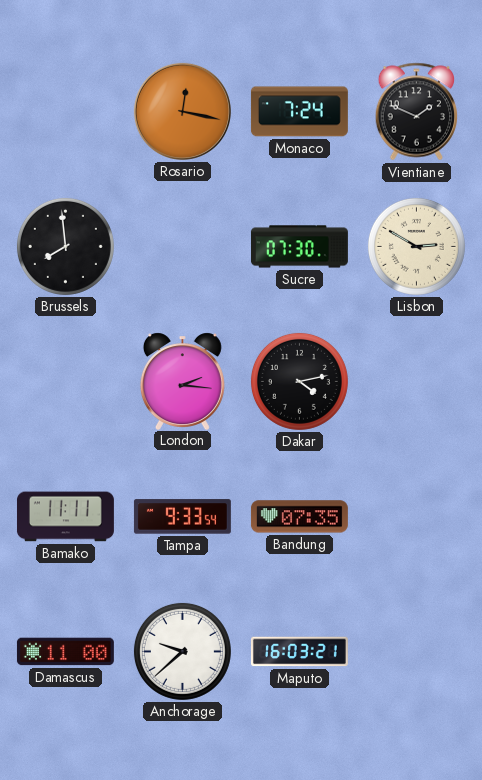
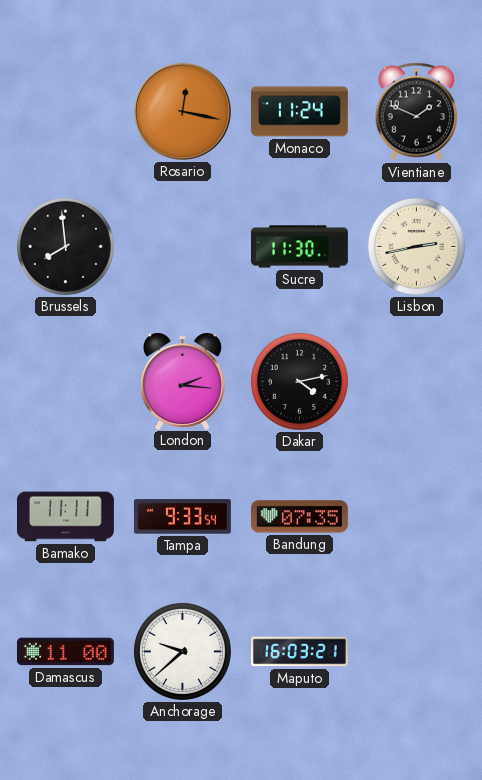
Monaco: 7:24 -> 11:24
Sucre: 07:30 -> 11:30
Lisbon: 2:50 -> 2:43
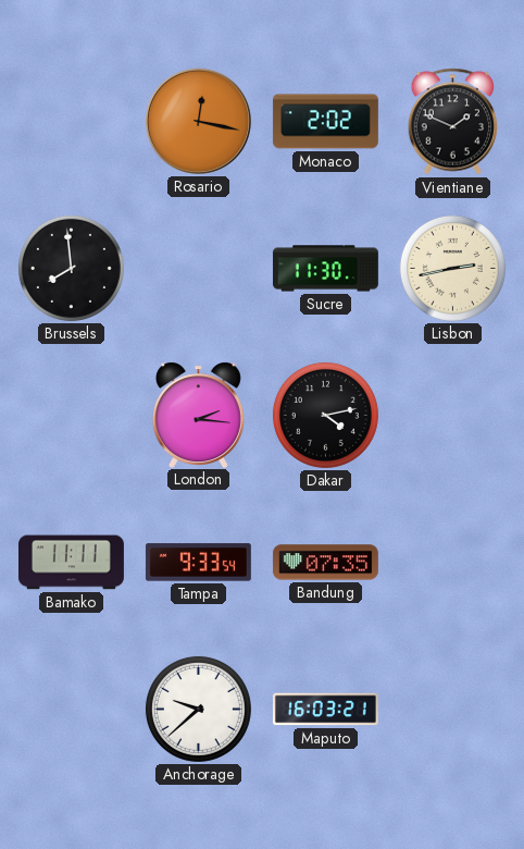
Monaco: 11:24 -> 2:02
Damascus: 11:00 -> none
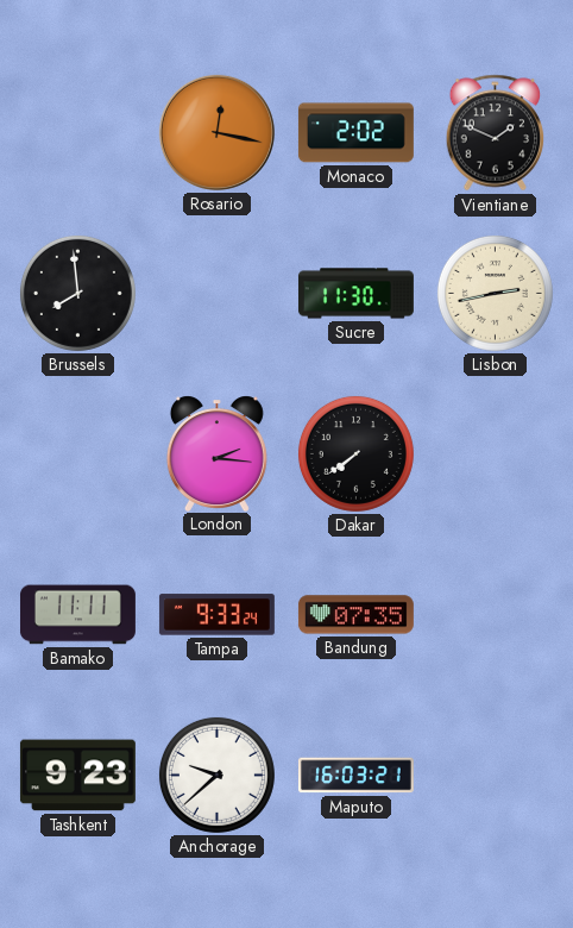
Dakar: 4:13 -> 7:39
Tampa: 9:33:54 -> 9:33:24
Tashkent: none -> 9:23
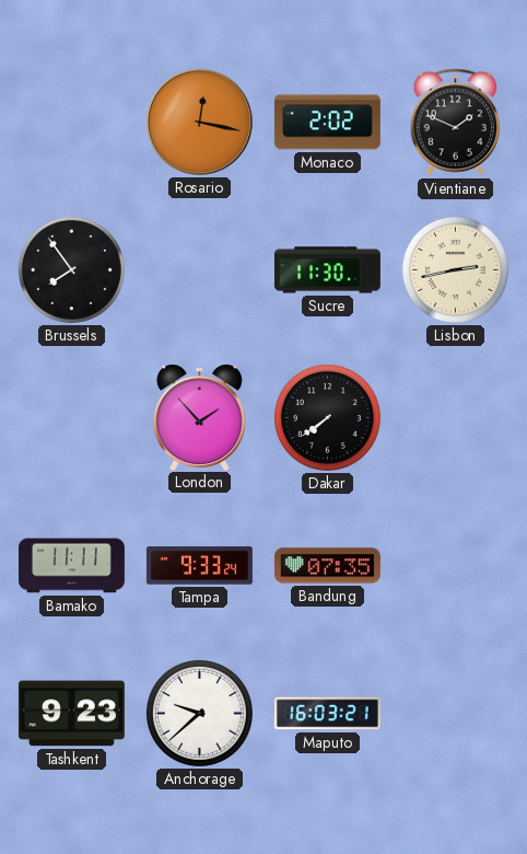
Brussels: 7:59 -> 7:54
London: 2:16 -> 1:53
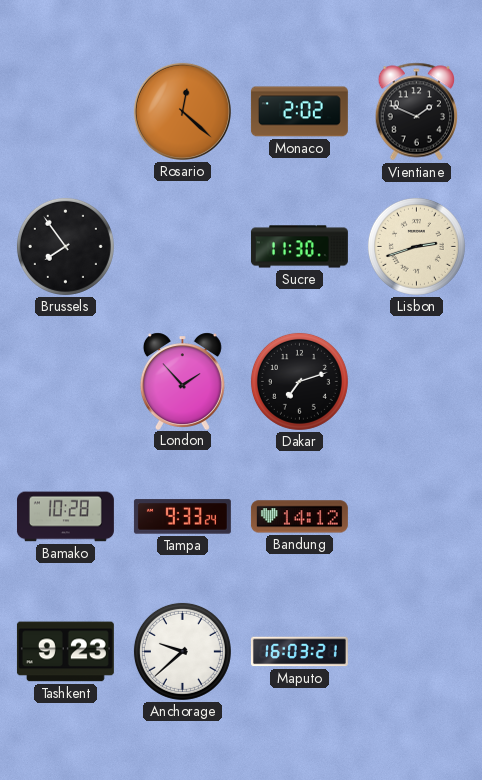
Rosario: 12:17 -> 12:22
Lisbon: 2:43 -> 2:42
Dakar: 7:39 -> 7:12
Bamako: 11:11 -> 10:28
Bandung: 07:35 -> 14:12
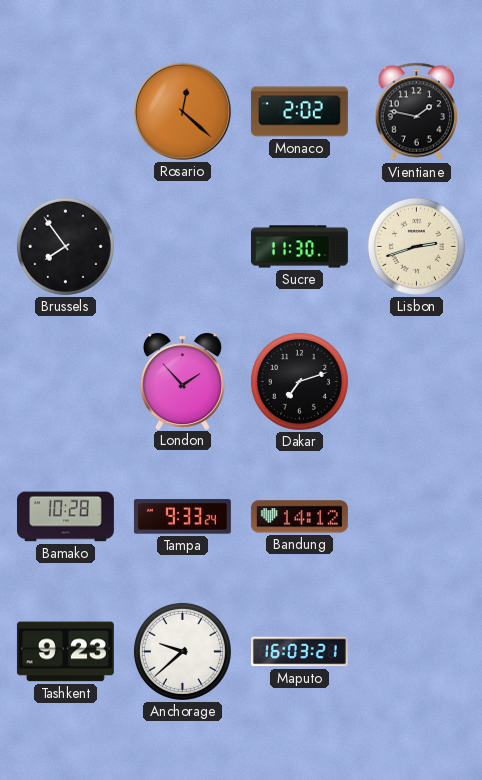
Vientiane: 1:49 -> 1:47
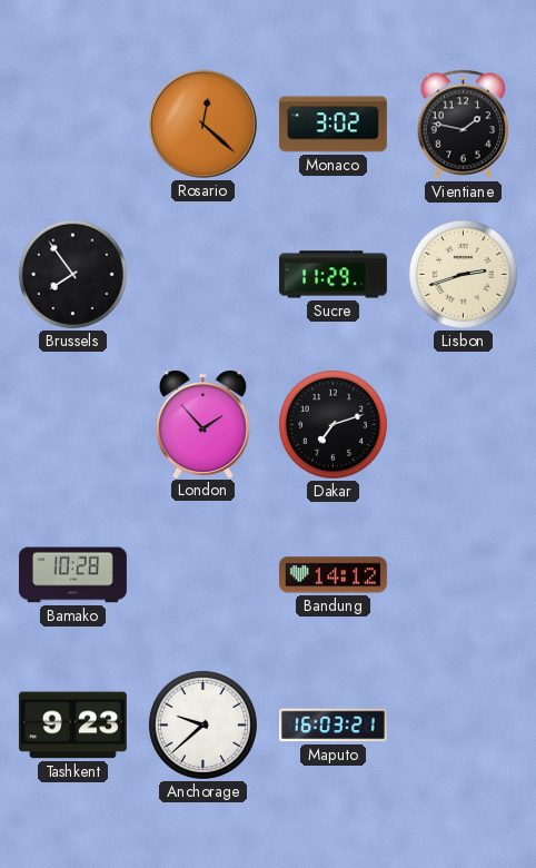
Monaco: 2:02 -> 3:02
Sucre: 11:30 -> 11:29
Tampa: 9:33 -> none
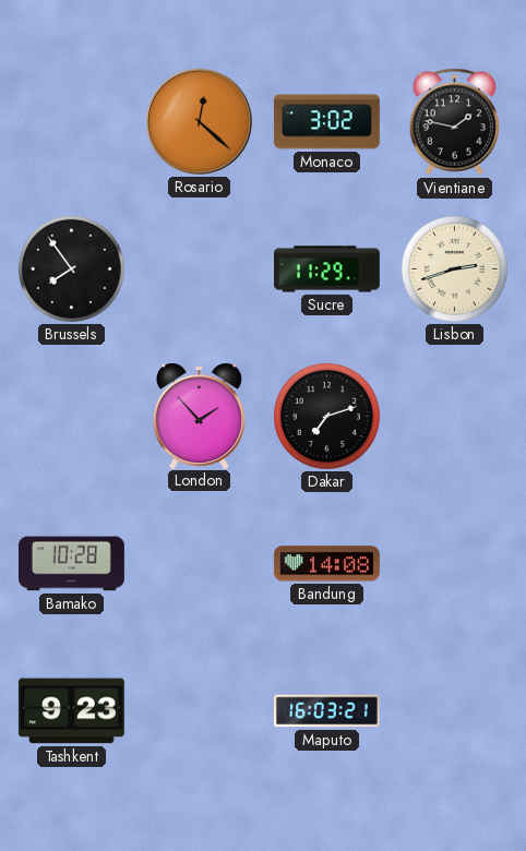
Bandung: 14:12 -> 14:08
Anchorage: 9:38 -> none
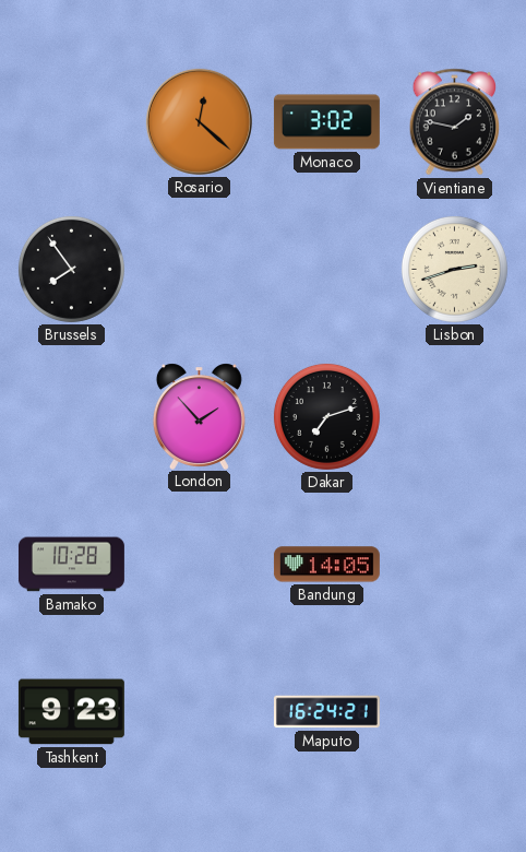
Sucre: 11:29 -> none
Bandung: 14:08 -> 14:05
Maputo: 16:03 -> 16:24
